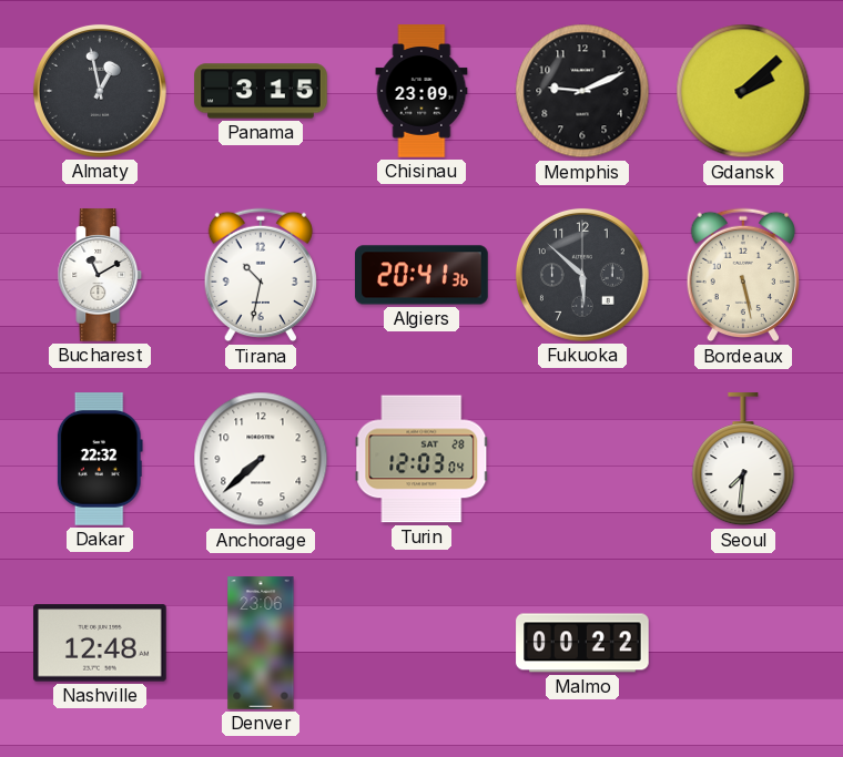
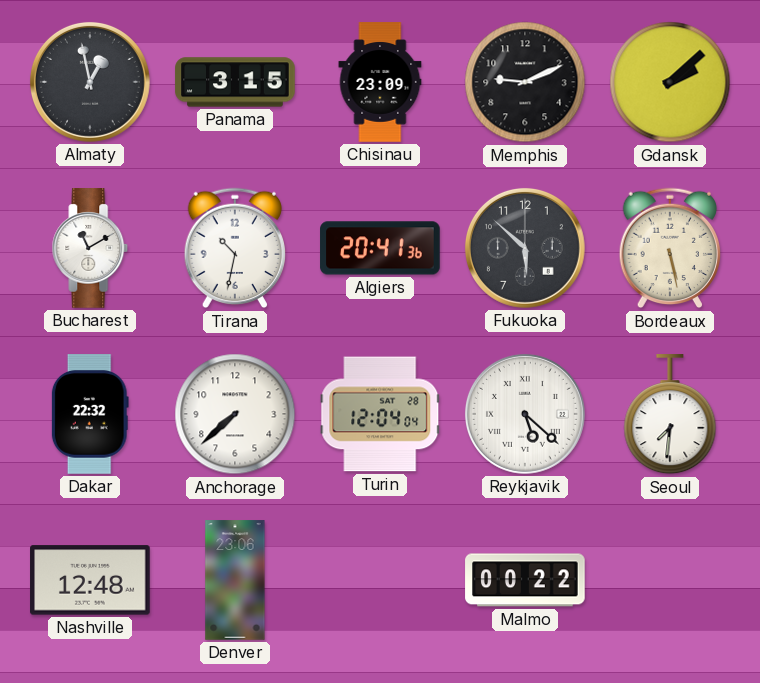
Turin: 12:03 -> 12:04
Reykjavik: none -> 5:22
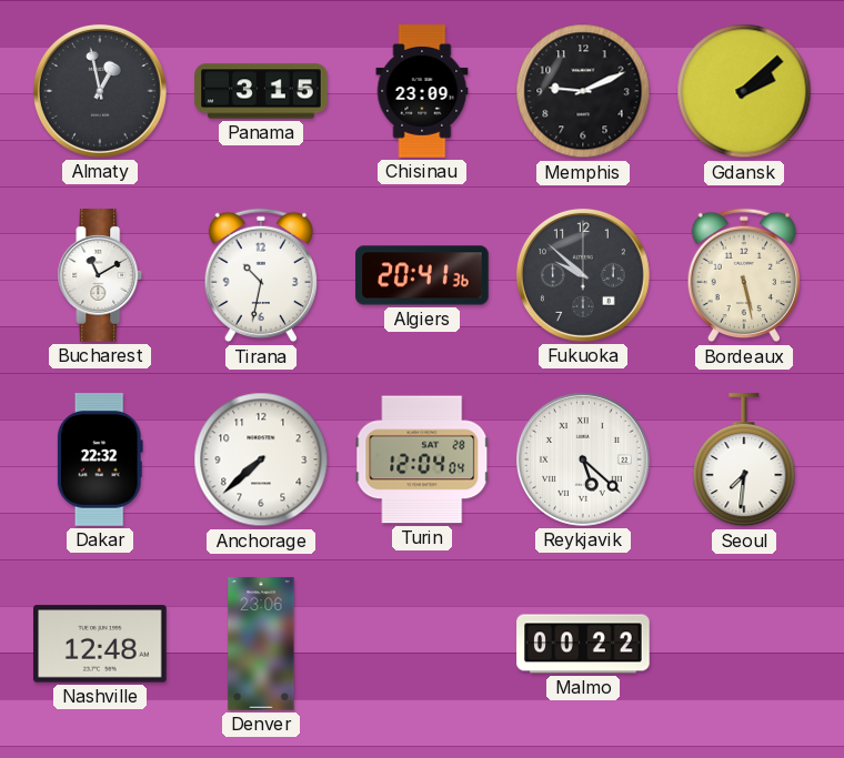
Fukuoka: 5:52 -> 9:52
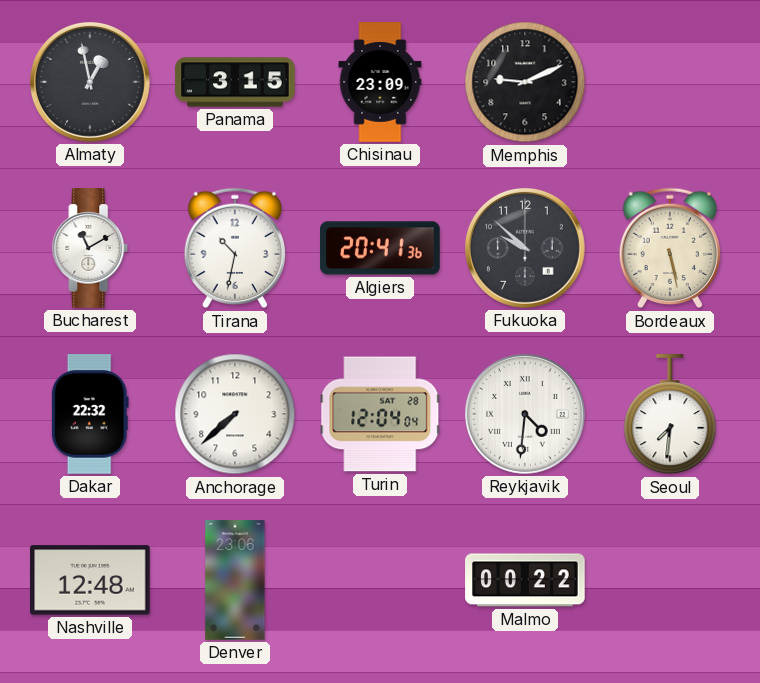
Gdansk: 2:08 -> none
Reykjavik: 5:22 -> 4:31
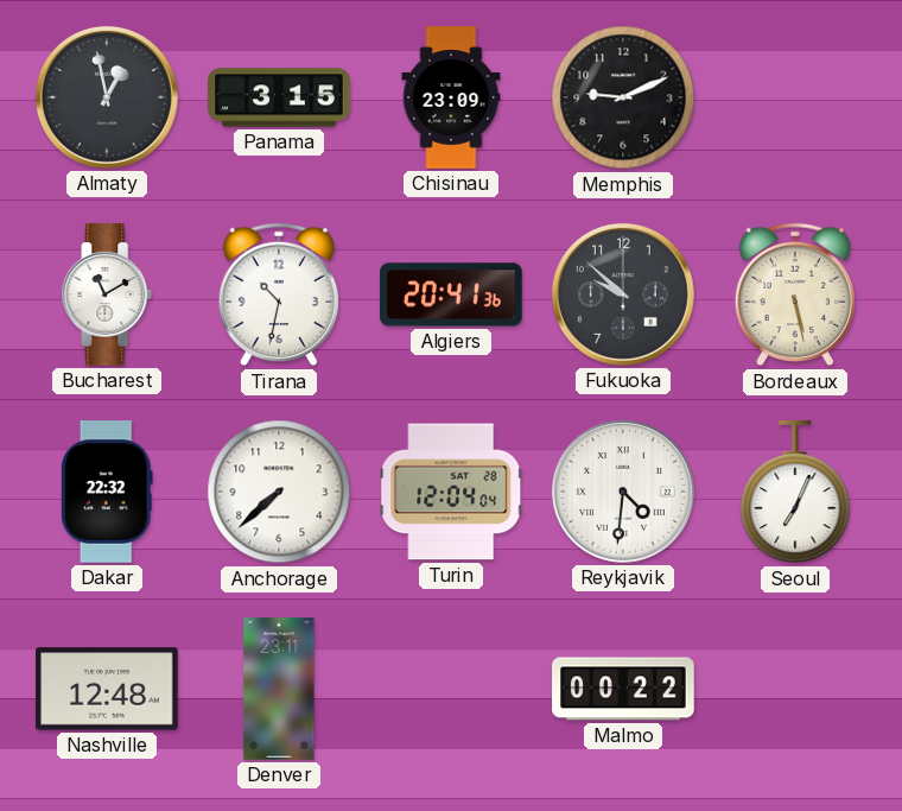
Seoul: 7:31 -> 7:04
Denver: 23:06 -> 23:11
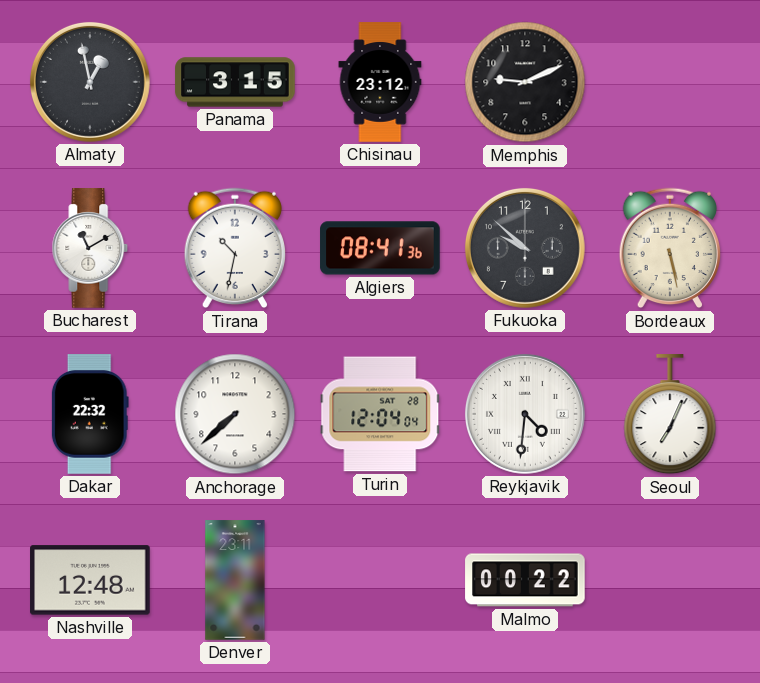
Chisinau: 23:09 -> 23:12
Algiers: 20:41 -> 08:41
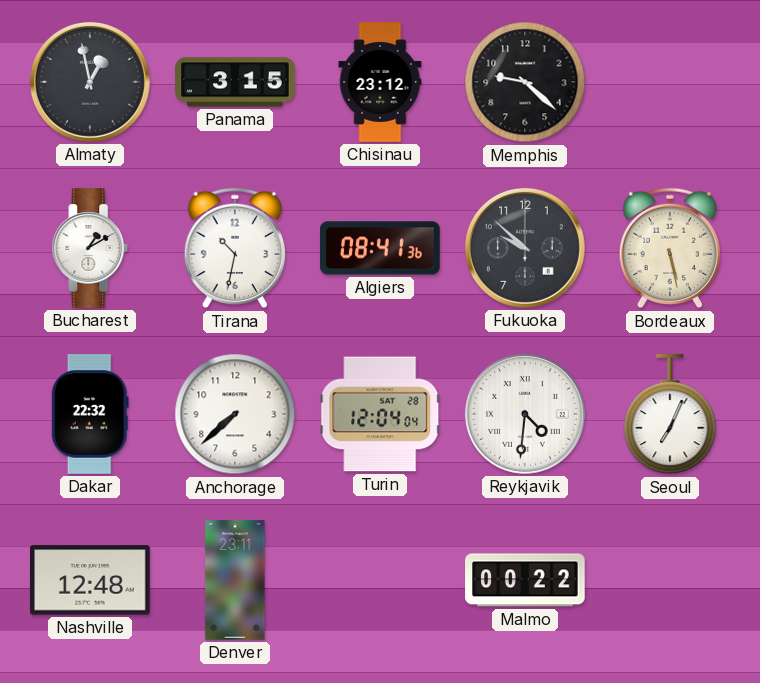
Memphis: 9:11 -> 9:22
Bucharest: 11:10 -> 1:10
